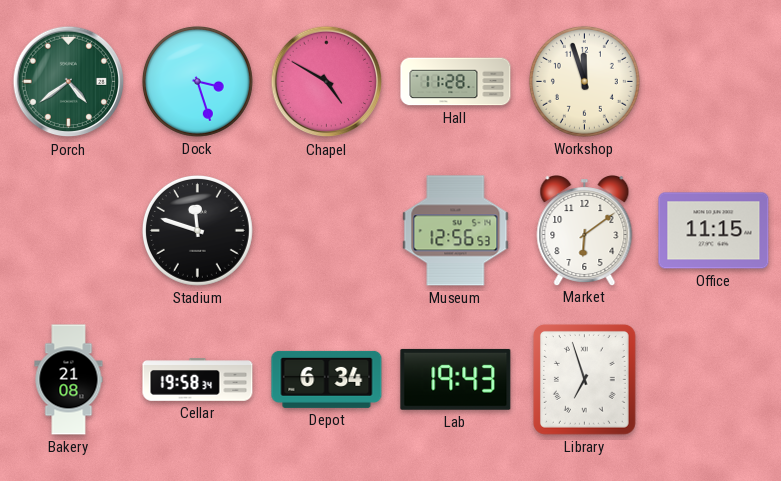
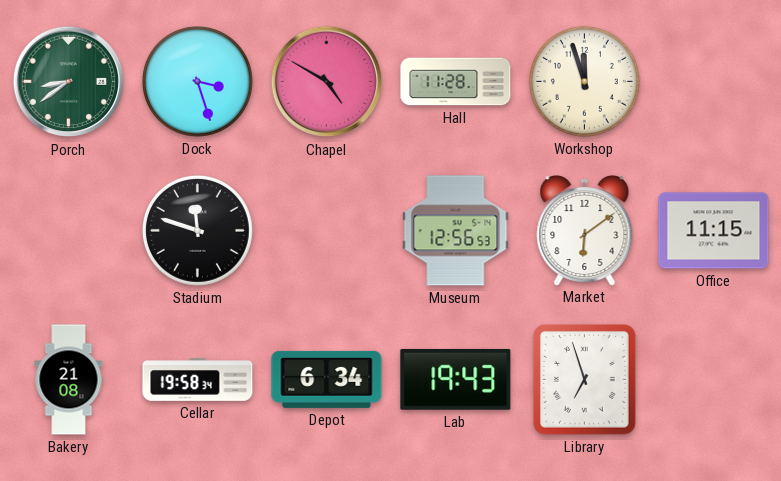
Porch: 4:39 -> 8:39
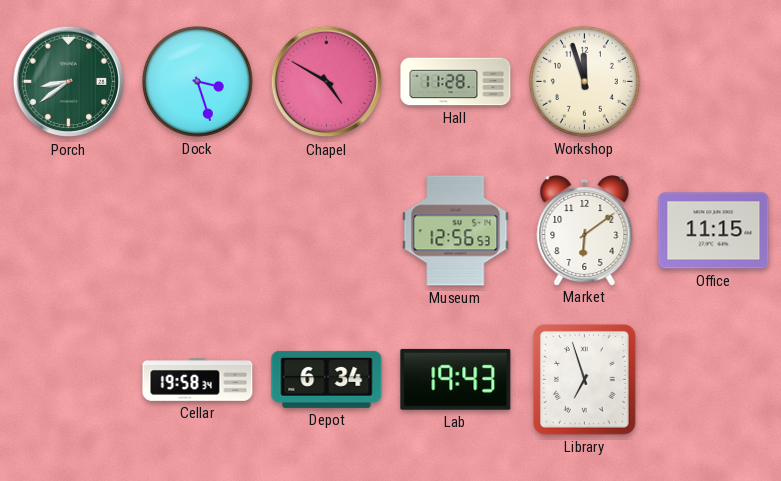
Stadium: 11:48 -> none
Bakery: 21:08 -> none
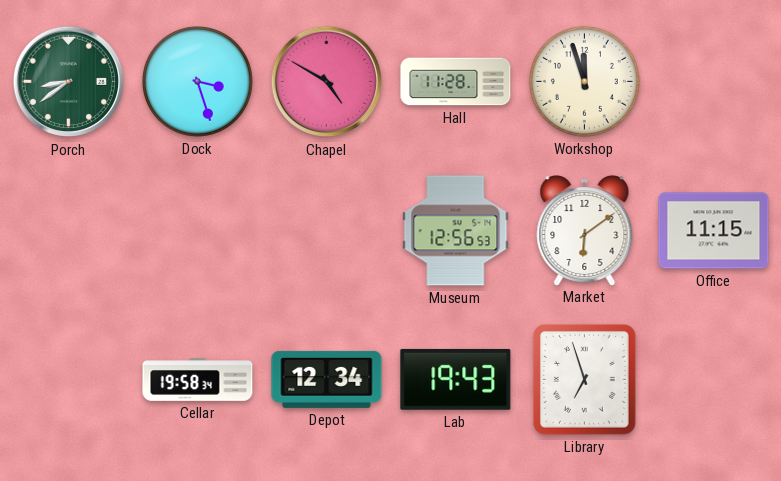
Depot: 6:34 -> 12:34
